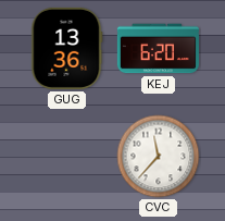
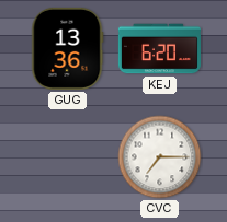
CVC: 11:37 -> 7:15
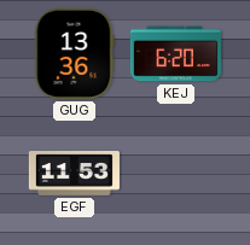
EGF: none -> 11:53
CVC: 7:15 -> none
